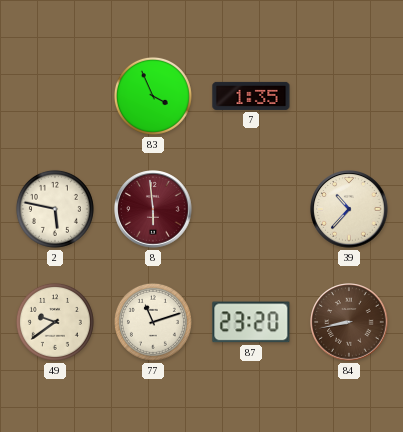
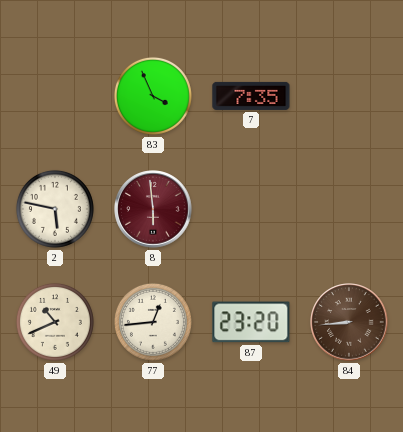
7: 1:35 -> 7:35
39: 10:37 -> none
49: 9:39 -> 10:41
77: 11:12 -> 12:44
84: 8:43 -> 8:44
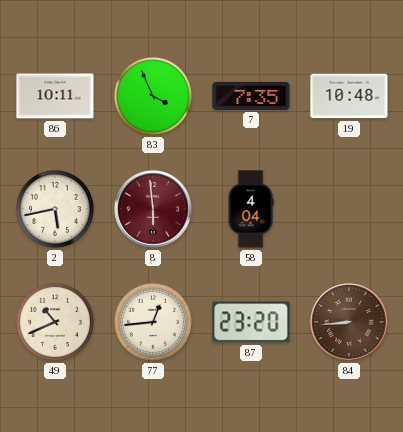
86: none -> 10:11
19: none -> 10:48
2: 5:47 -> 5:43
58: none -> 4:04
